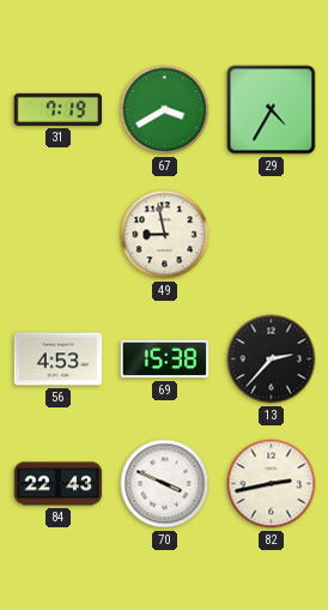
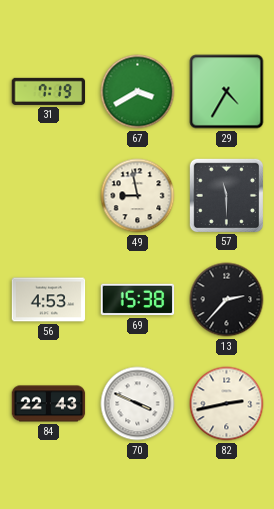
57: none -> 11:30
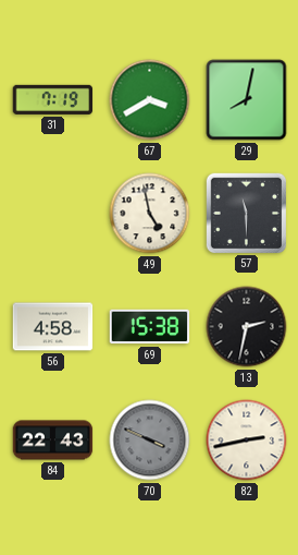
29: 4:35 -> 8:02
49: 8:58 -> 4:58
56: 4:53 -> 4:58
13: 2:37 -> 2:32
70 dial: white -> grey
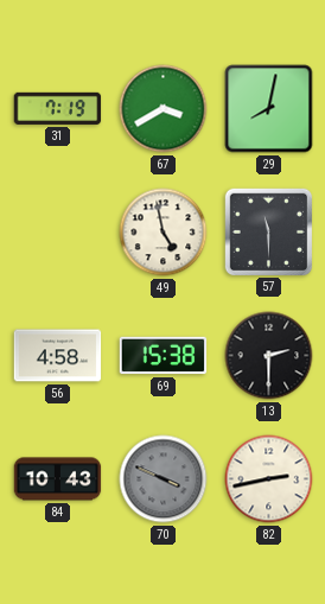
13: 2:32 -> 2:30
84: 22:43 -> 10:43
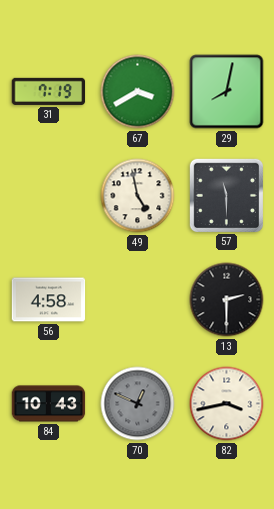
69: 15:38 -> none
70: 3:49 -> 12:49
82: 2:43 -> 3:43
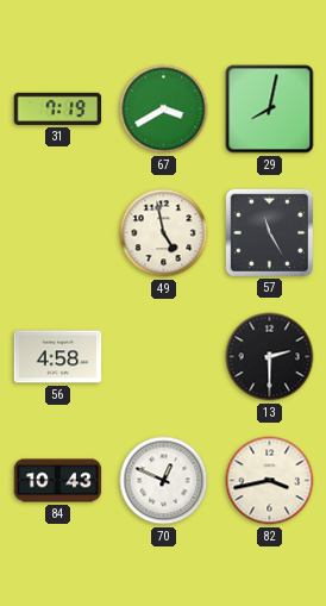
57: 11:30 -> 11:25
70 dial: grey -> white
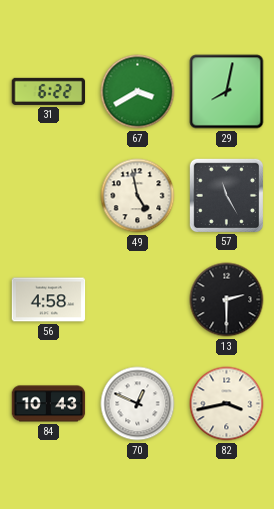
31: 7:19 -> 6:22
